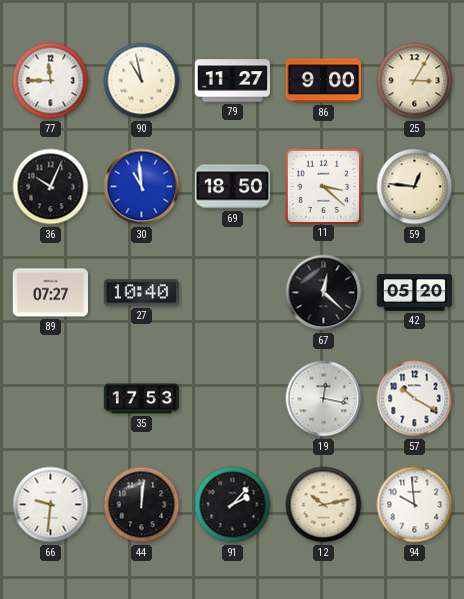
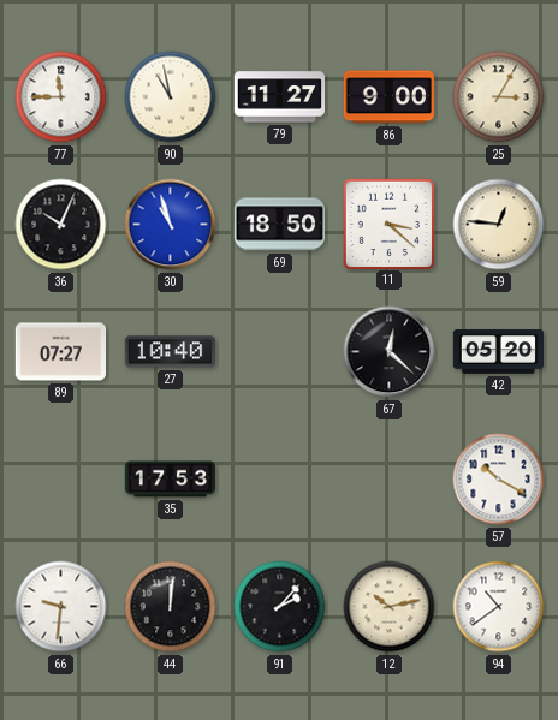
30: 10:59 -> 10:57
19: 12:17 -> none
94: 9:59 -> 10:39
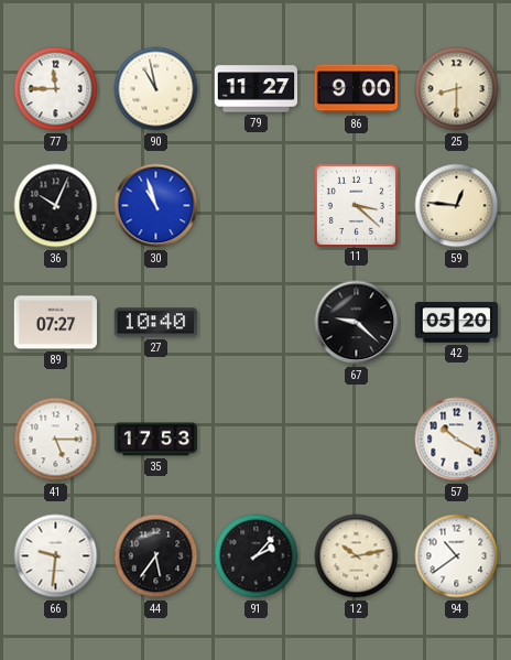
25: 3:05 -> 8:30
69: 18:50 -> none
67: 12:22 -> 9:22
41: none -> 5:15
44: 12:01 -> 5:36
